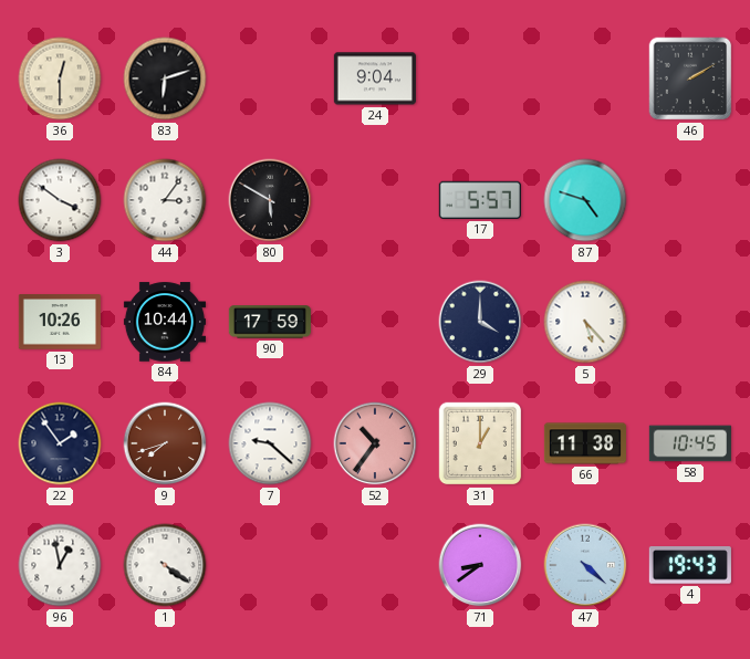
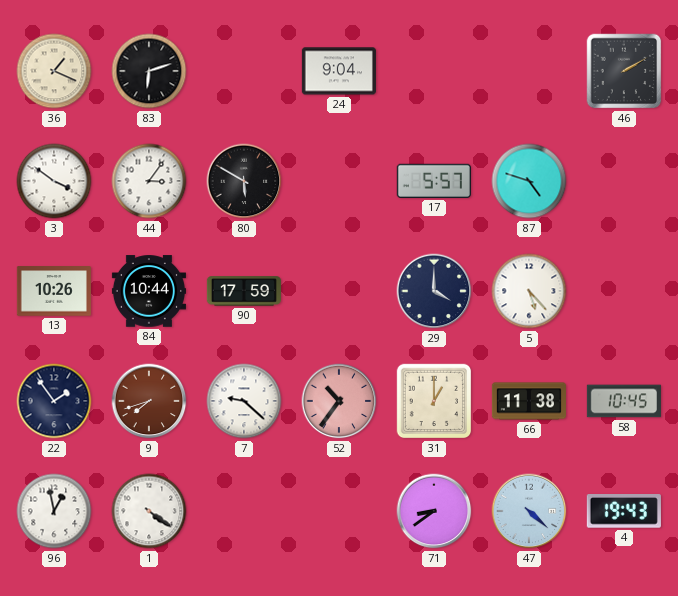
36: 12:30 -> 1:19
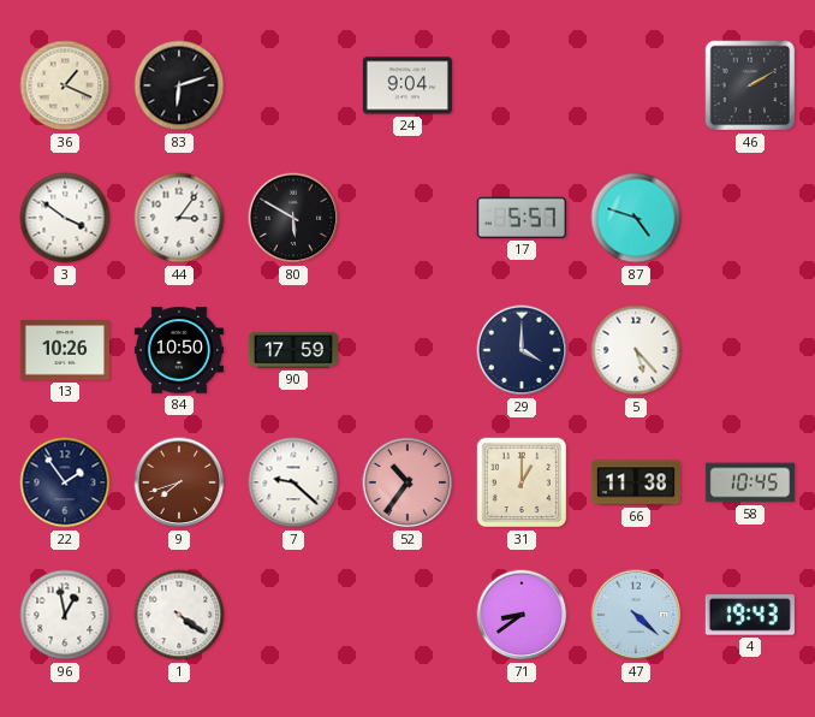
84: 10:44 -> 10:50
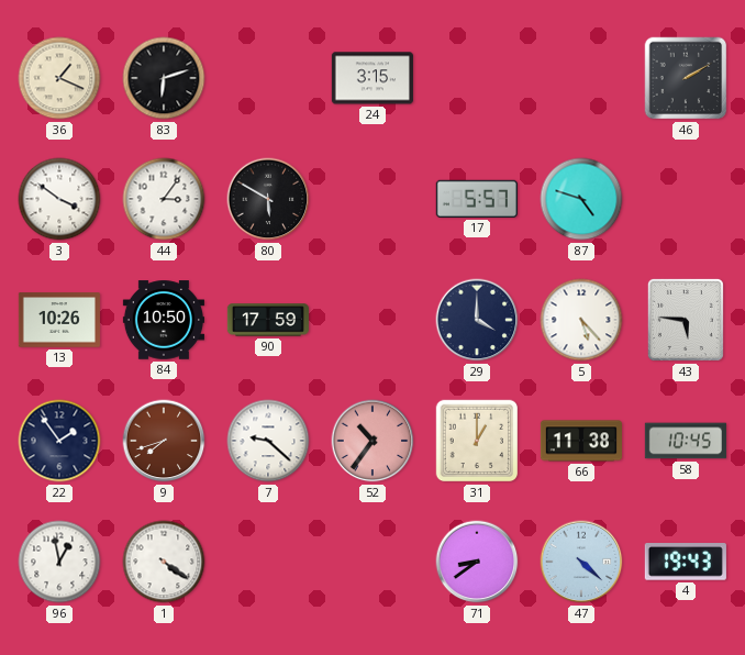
24: 9:04 -> 3:15
43: none -> 5:46
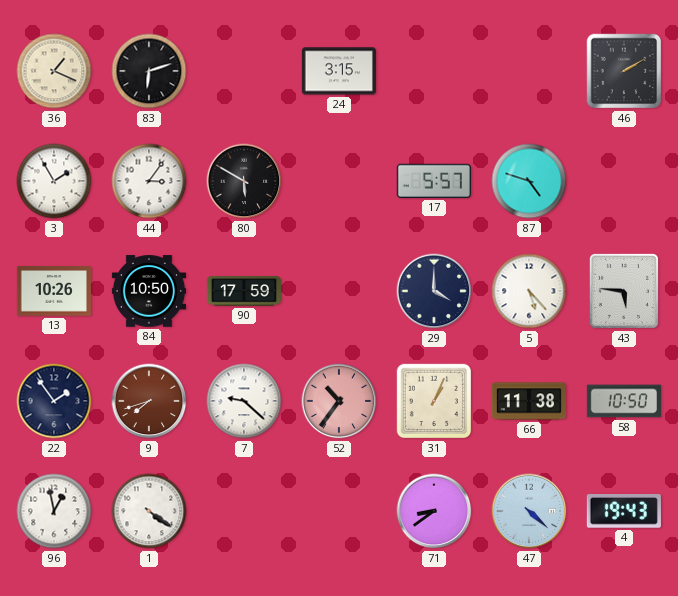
3: 3:51 -> 1:55
31: 1:00 -> 1:04
58: 10:45 -> 10:50
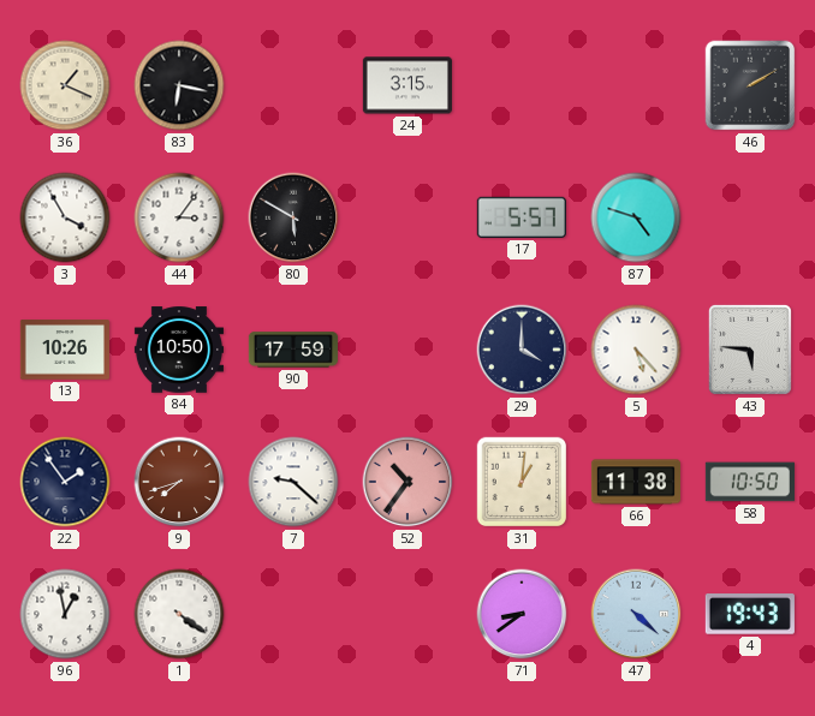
83: 6:12 -> 6:17
3: 1:55 -> 3:55
31: 1:04 -> 1:01
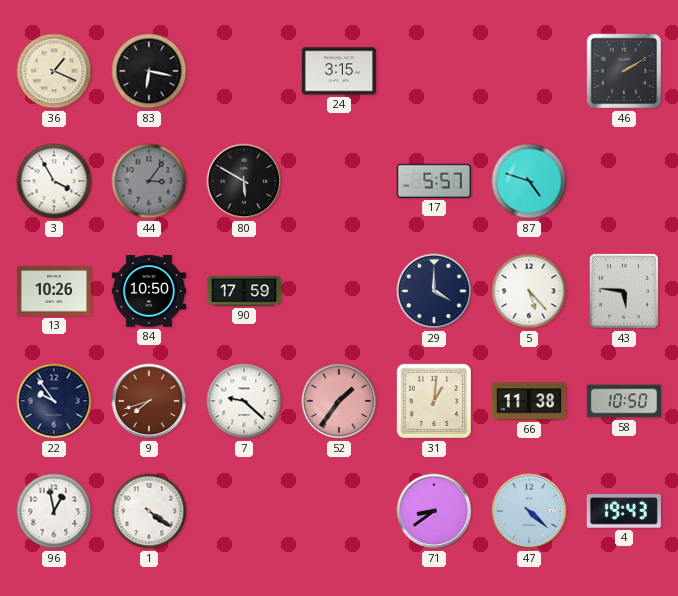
44 dial: white -> grey
22: 1:54 -> 9:54
52: 10:36 -> 1:36
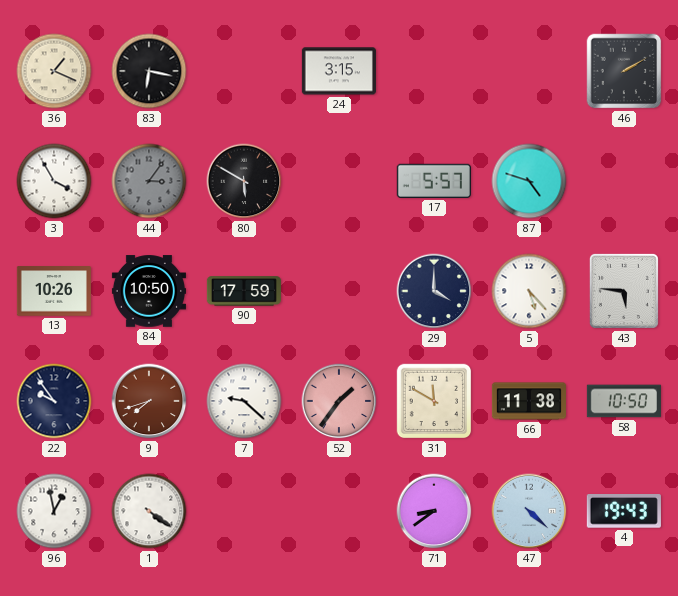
31: 1:01 -> 11:50
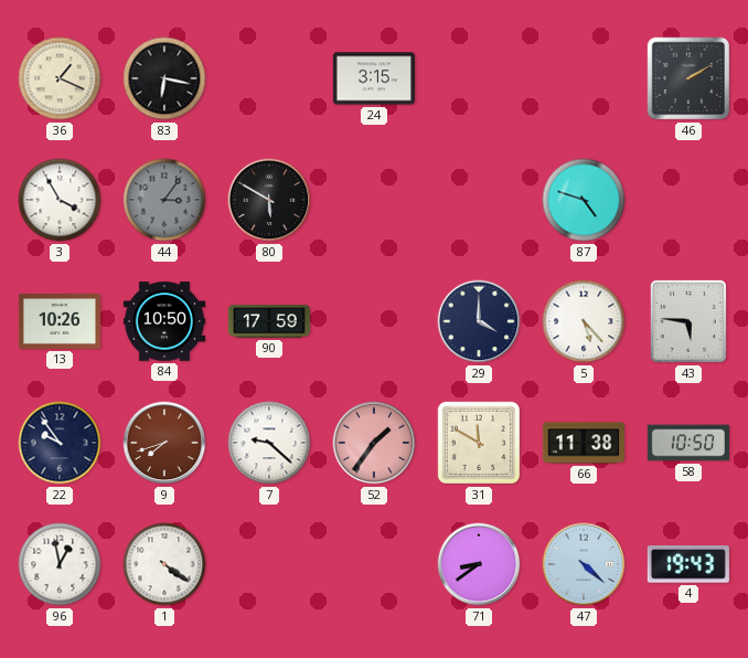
17: 5:57 -> none
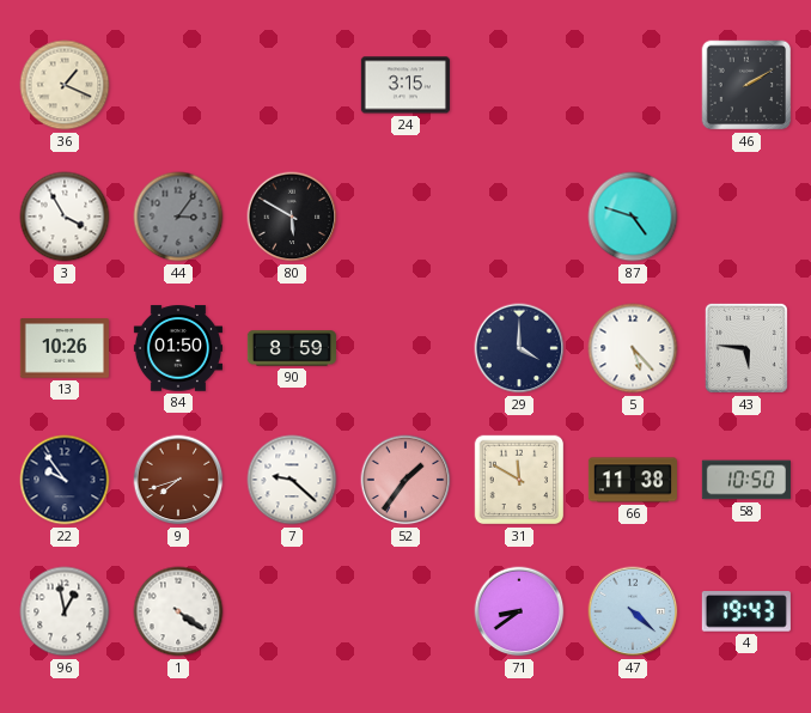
83: 6:17 -> none
84: 10:50 -> 01:50
90: 17:59 -> 8:59
